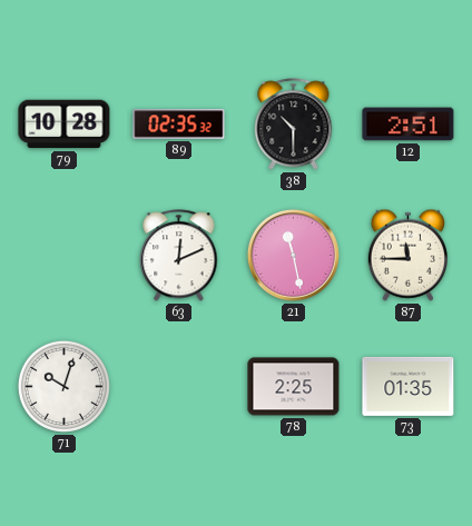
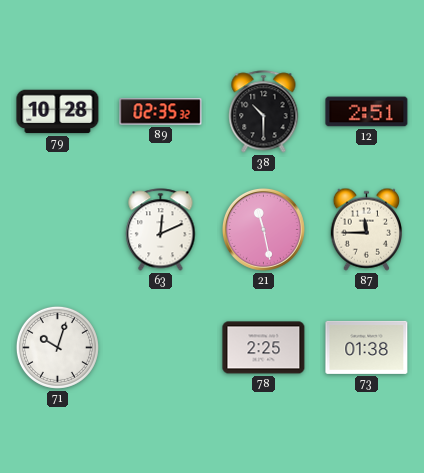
73: 01:35 -> 01:38
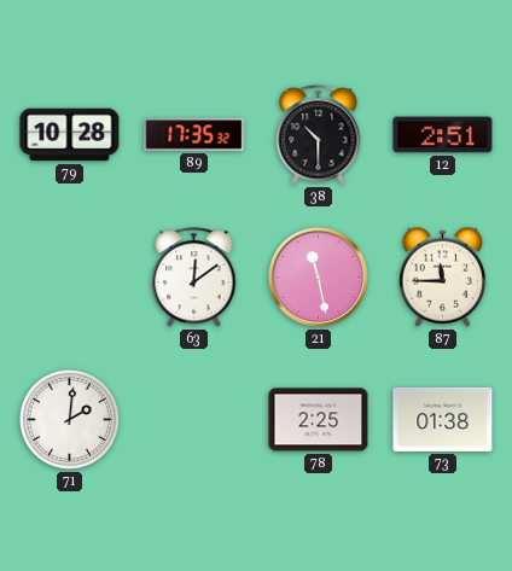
89: 02:35 -> 17:35
63: 12:11 -> 12:09
71: 10:03 -> 2:01
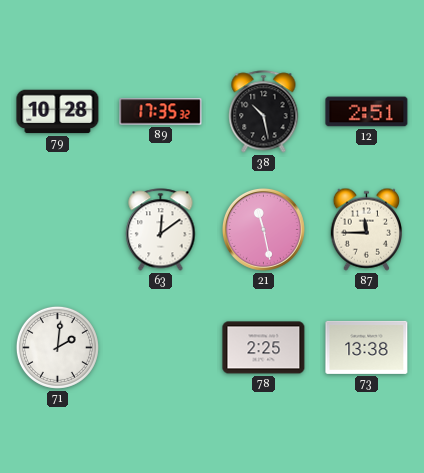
38: 10:30 -> 10:28
73: 01:38 -> 13:38
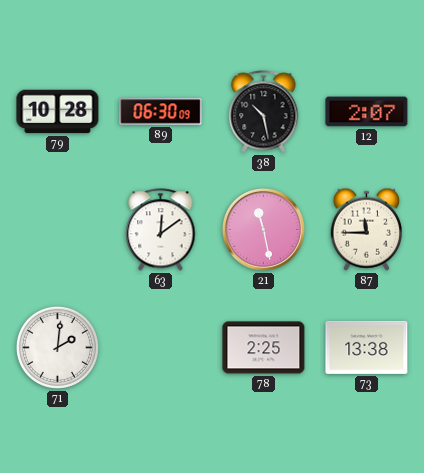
89: 17:35 -> 06:30
12: 2:51 -> 2:07
